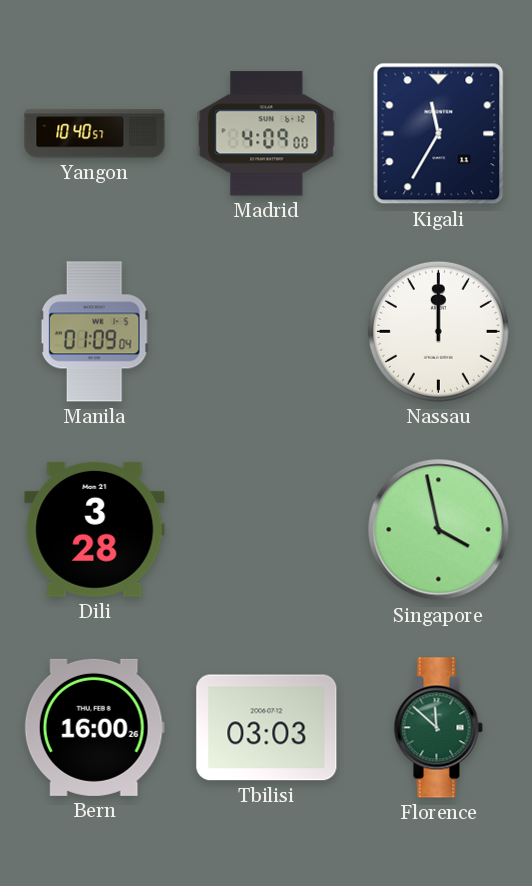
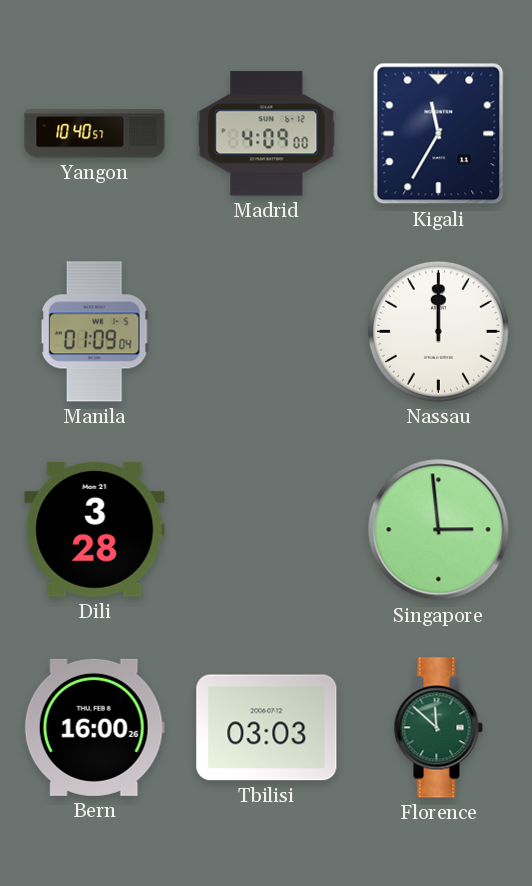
Singapore: 3:58 -> 2:59
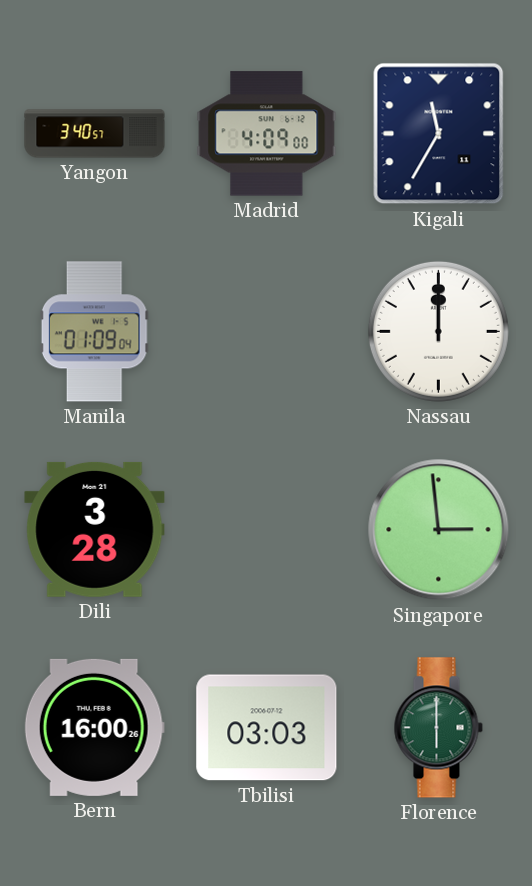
Yangon: 10:40 -> 3:40
Florence: 11:52 -> 6:00
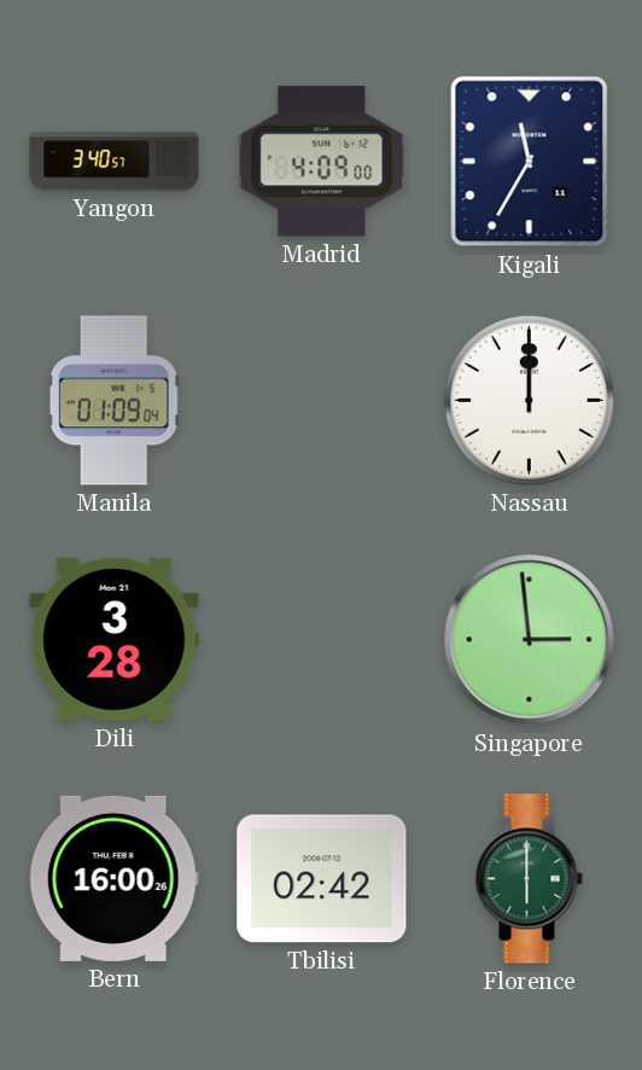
Tbilisi: 03:03 -> 02:42
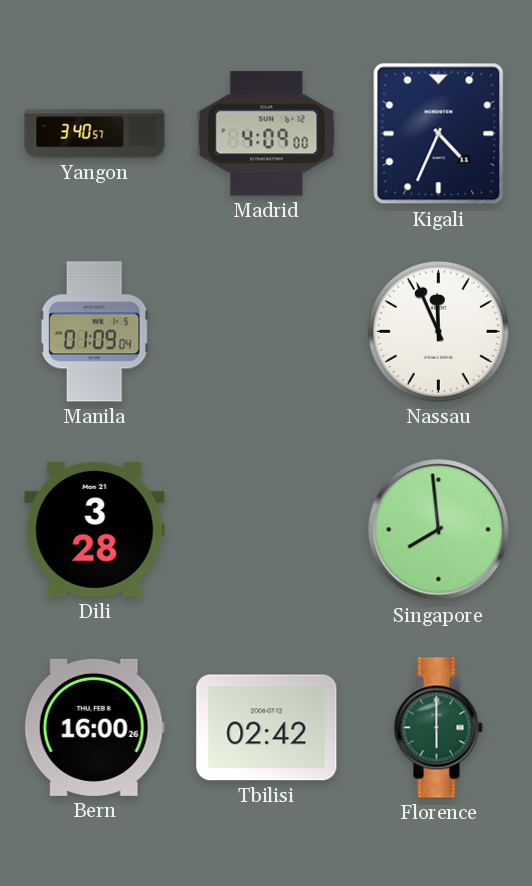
Kigali: 11:35 -> 4:34
Nassau: 12:00 -> 11:56
Singapore: 2:59 -> 7:59
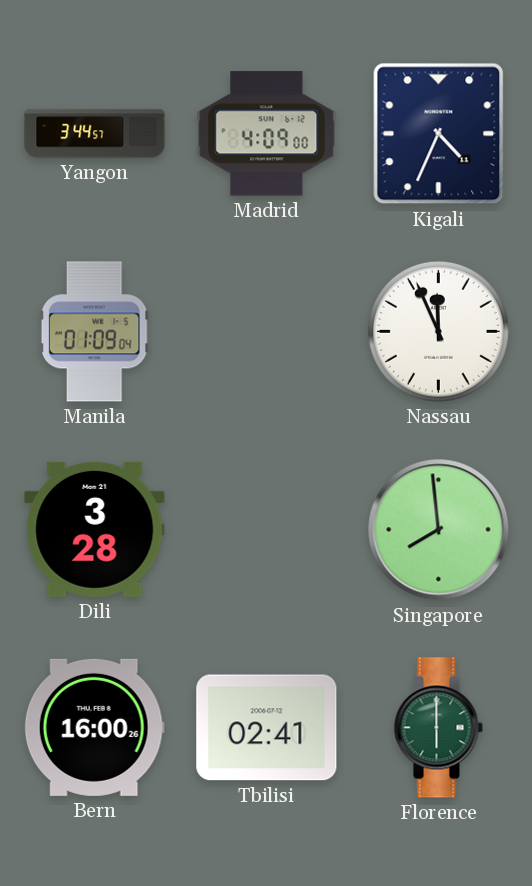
Yangon: 3:40 -> 3:44
Tbilisi: 02:42 -> 02:41
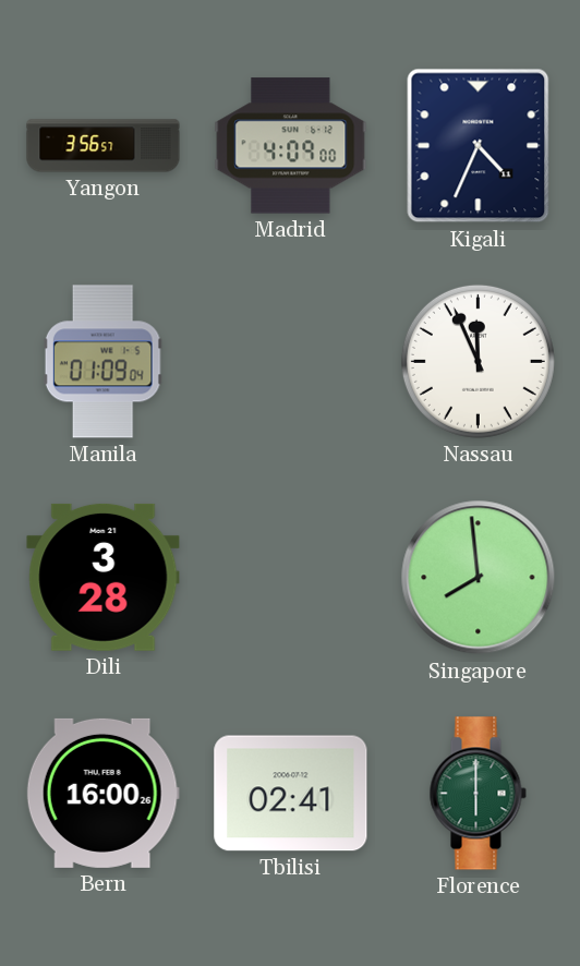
Yangon: 3:44 -> 3:56
